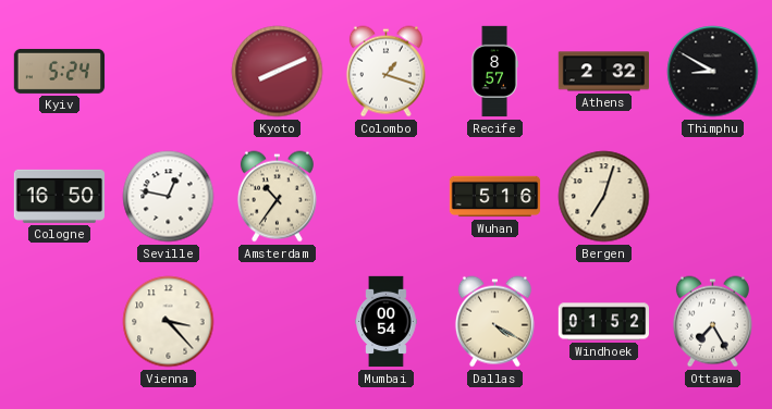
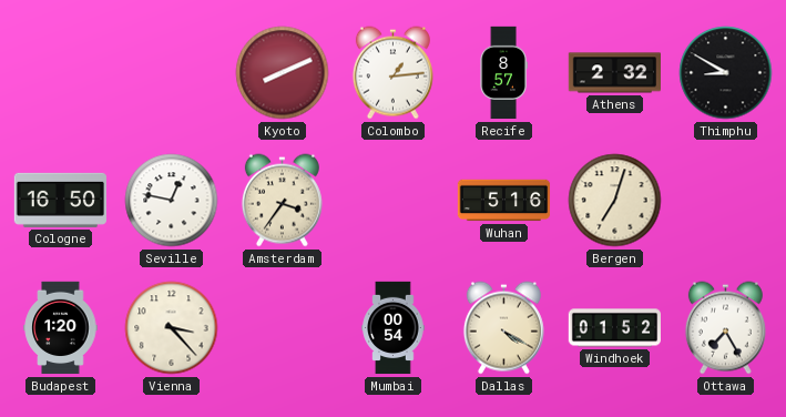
Kyiv: 5:24 -> none
Colombo: 1:18 -> 1:14
Amsterdam: 10:36 -> 3:36
Budapest: none -> 1:20
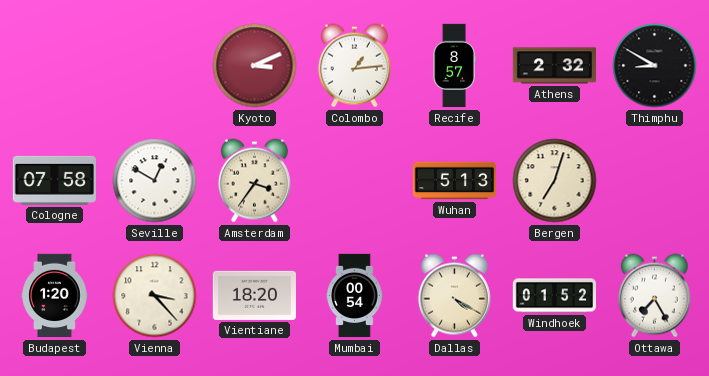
Kyoto: 8:11 -> 3:11
Cologne: 16:50 -> 07:58
Seville: 12:47 -> 12:50
Wuhan: 5:16 -> 5:13
Vientiane: none -> 18:20
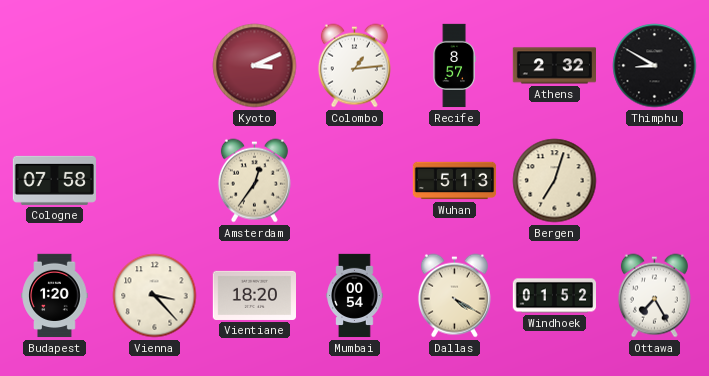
Seville: 12:50 -> none
Amsterdam: 3:36 -> 12:36
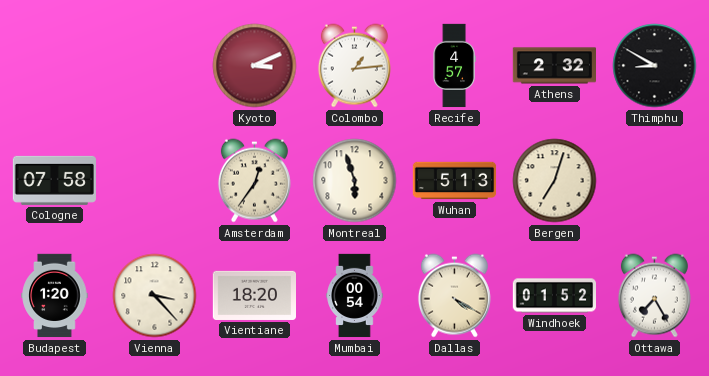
Recife: 8:57 -> 4:57
Montreal: none -> 5:57
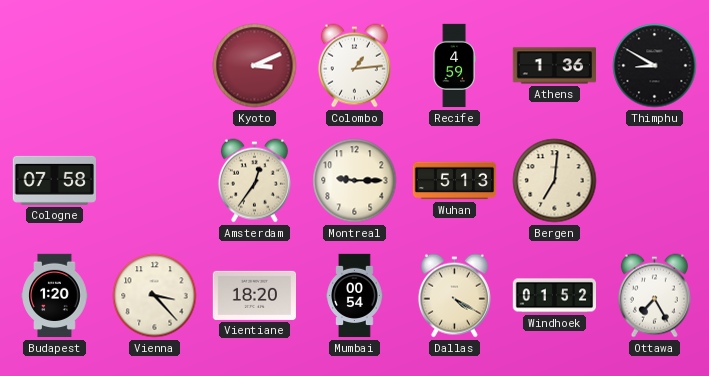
Recife: 4:57 -> 4:59
Athens: 2:32 -> 1:36
Montreal: 5:57 -> 9:15
Bergen: 7:03 -> 7:01
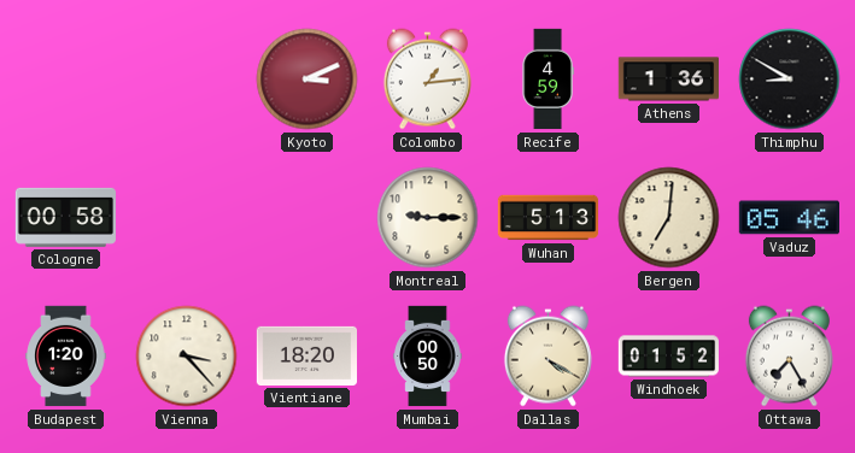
Cologne: 07:58 -> 00:58
Amsterdam: 12:36 -> none
Vaduz: none -> 05:46
Mumbai: 00:54 -> 00:50
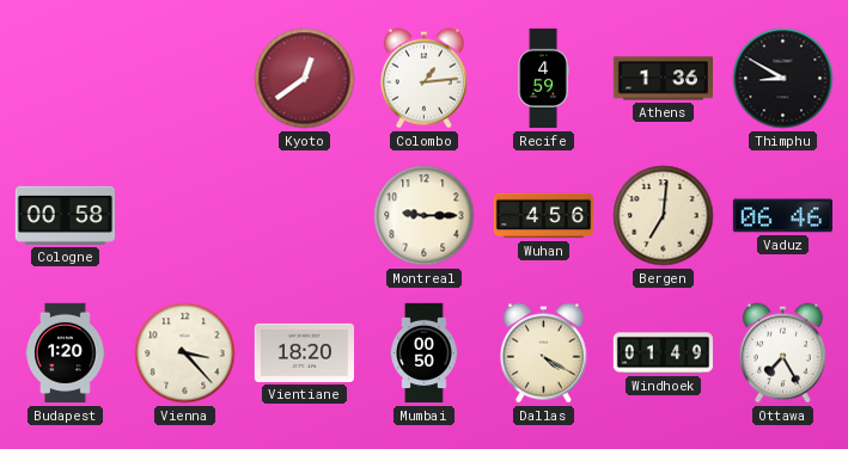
Kyoto: 3:11 -> 12:39
Wuhan: 5:13 -> 4:56
Vaduz: 05:46 -> 06:46
Windhoek: 01:52 -> 01:49
